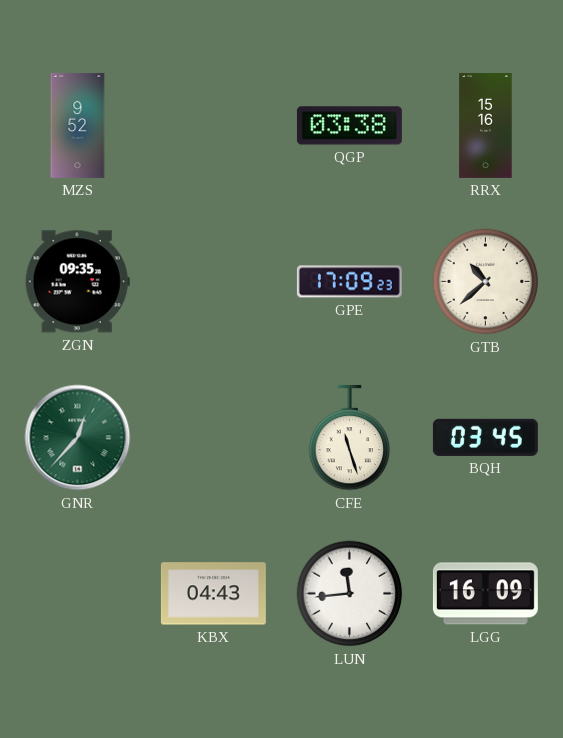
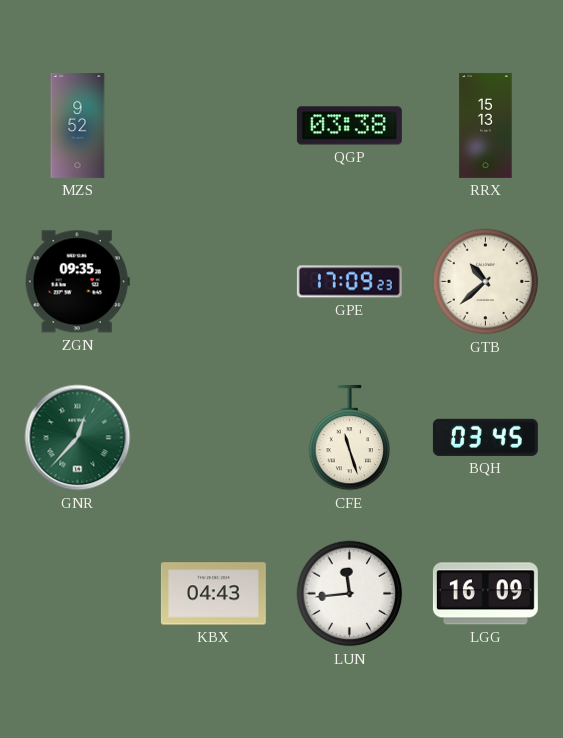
RRX: 15:16 -> 15:13
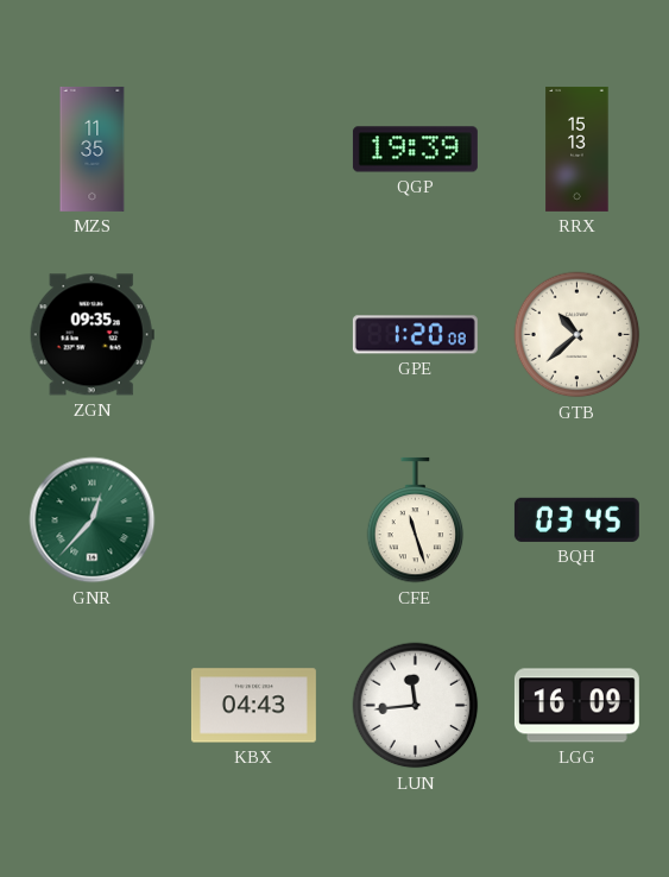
MZS: 9:52 -> 11:35
QGP: 03:38 -> 19:39
GPE: 17:09 -> 1:20
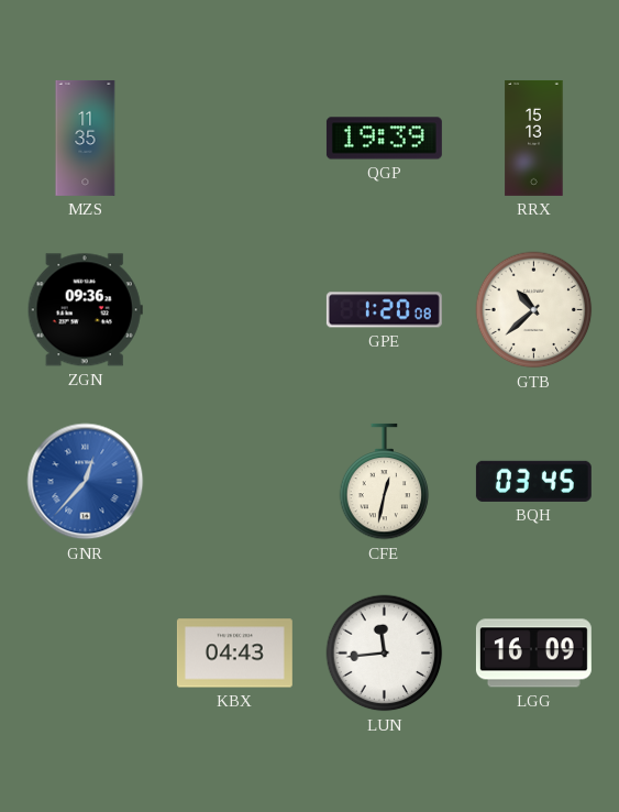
ZGN: 09:35 -> 09:36
GNR dial: green -> blue
CFE: 11:27 -> 12:32
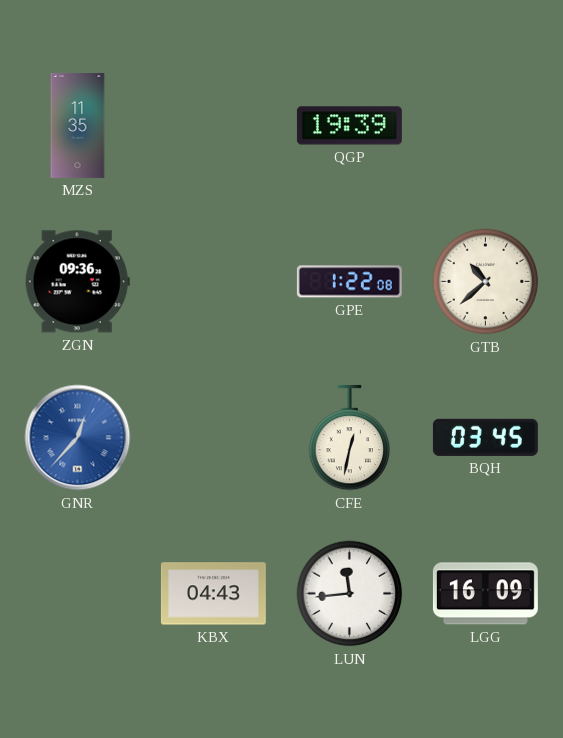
RRX: 15:13 -> none
GPE: 1:20 -> 1:22
